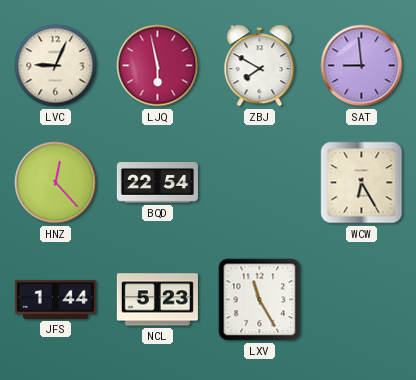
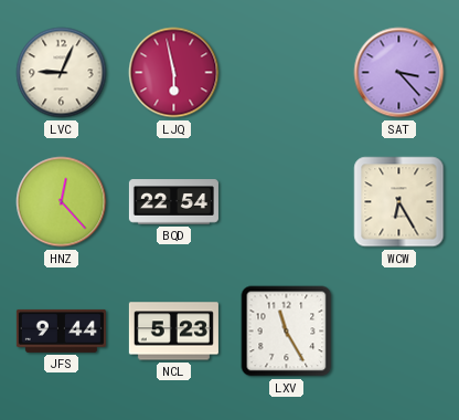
ZBJ: 7:50 -> none
SAT: 8:59 -> 3:23
JFS: 1:44 -> 9:44
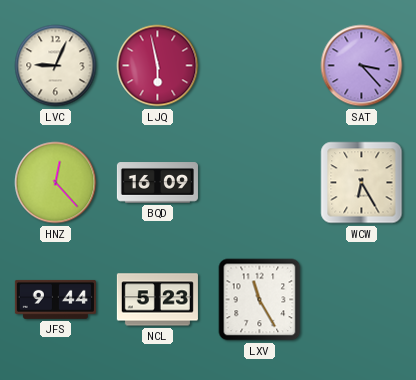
BQD: 22:54 -> 16:09
